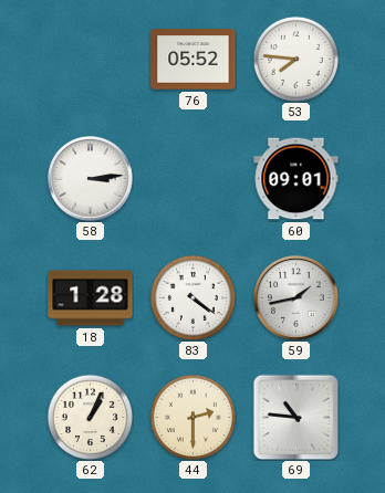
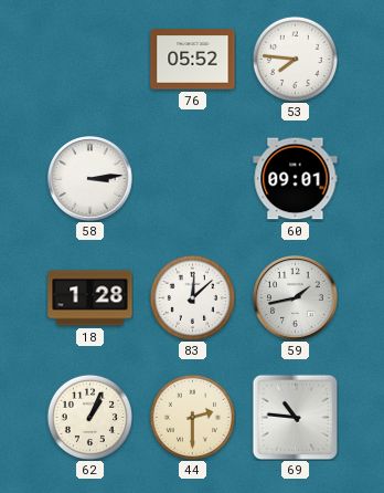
83: 4:21 -> 12:08
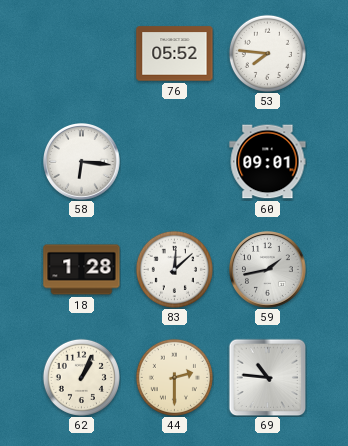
58: 3:14 -> 6:16
